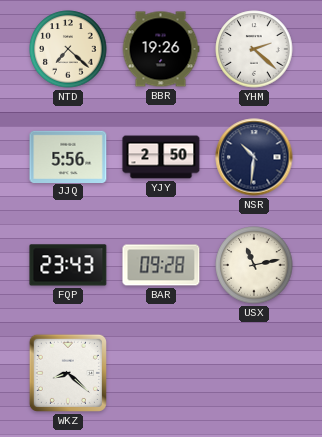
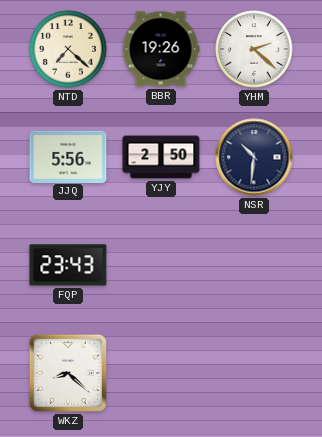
BAR: 09:28 -> none
USX: 11:13 -> none
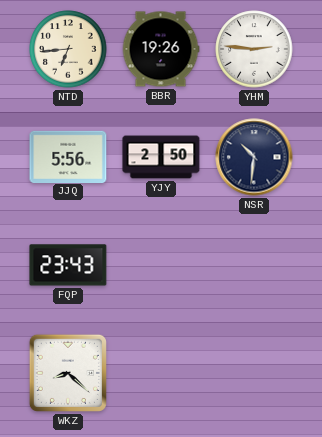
NTD: 7:22 -> 6:44
YHM: 2:22 -> 2:46
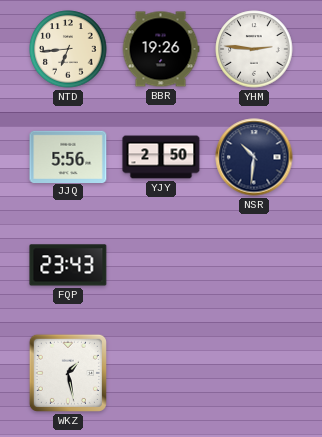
WKZ: 8:22 -> 1:28
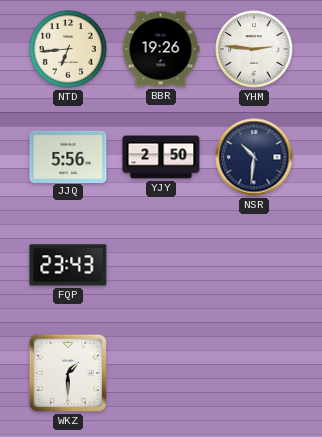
WKZ: 1:28 -> 1:30
